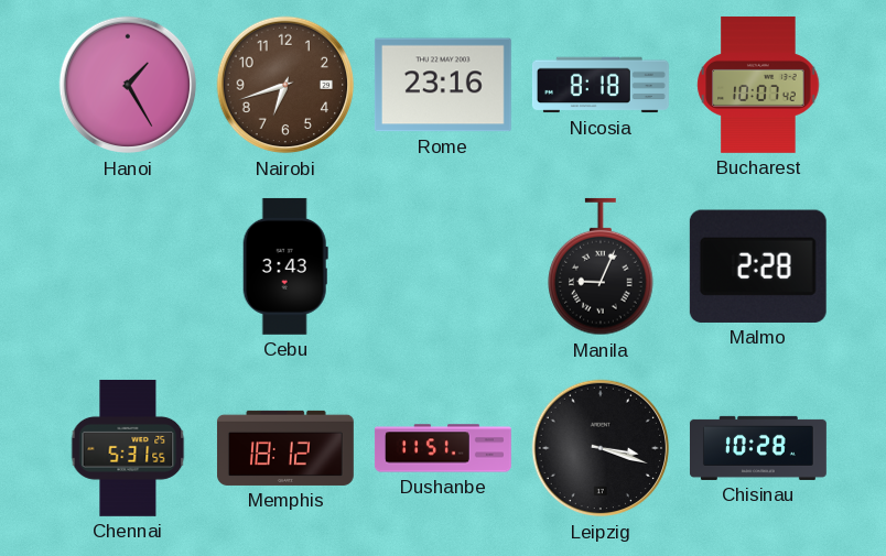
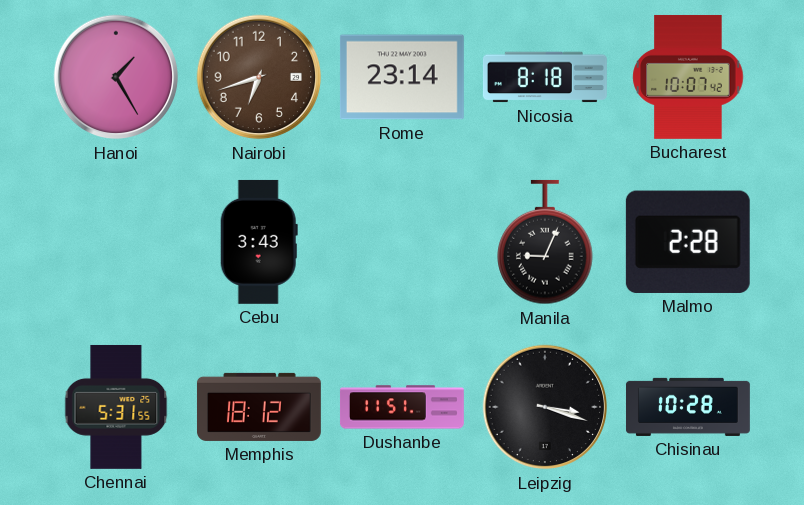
Rome: 23:16 -> 23:14
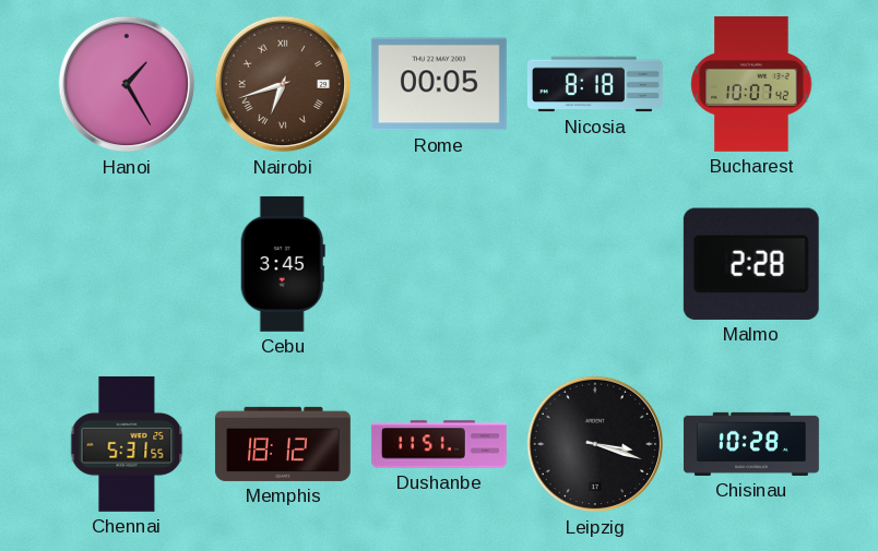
Nairobi numerals: Arabic -> Roman
Rome: 23:14 -> 00:05
Cebu: 3:43 -> 3:45
Manila: 9:04 -> none
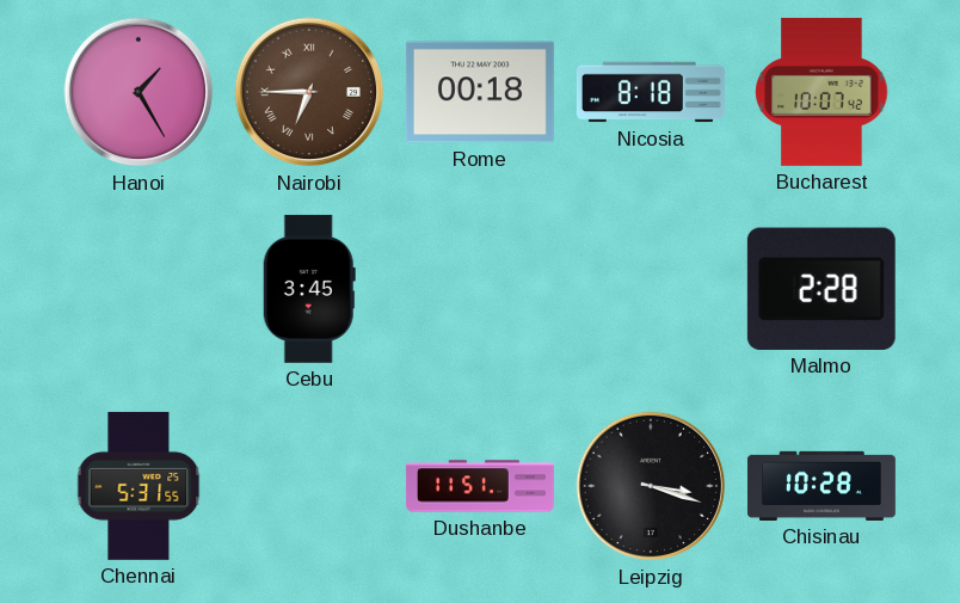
Nairobi: 6:42 -> 6:45
Rome: 00:05 -> 00:18
Memphis: 18:12 -> none
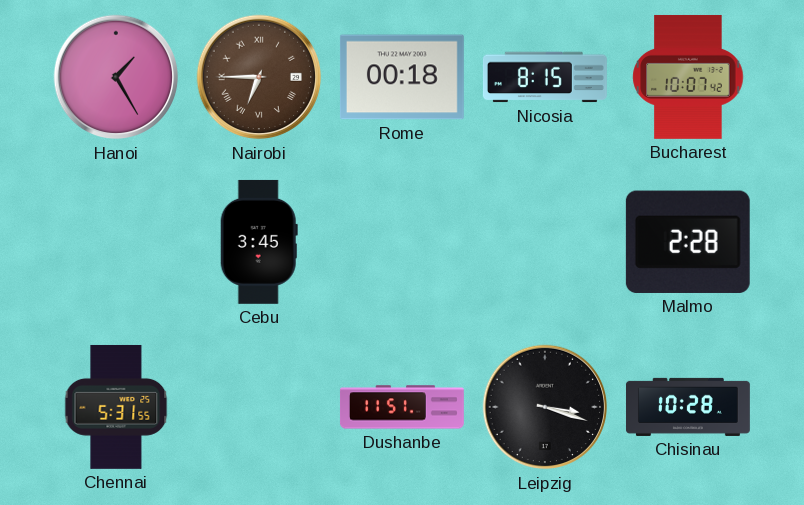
Nicosia: 8:18 -> 8:15
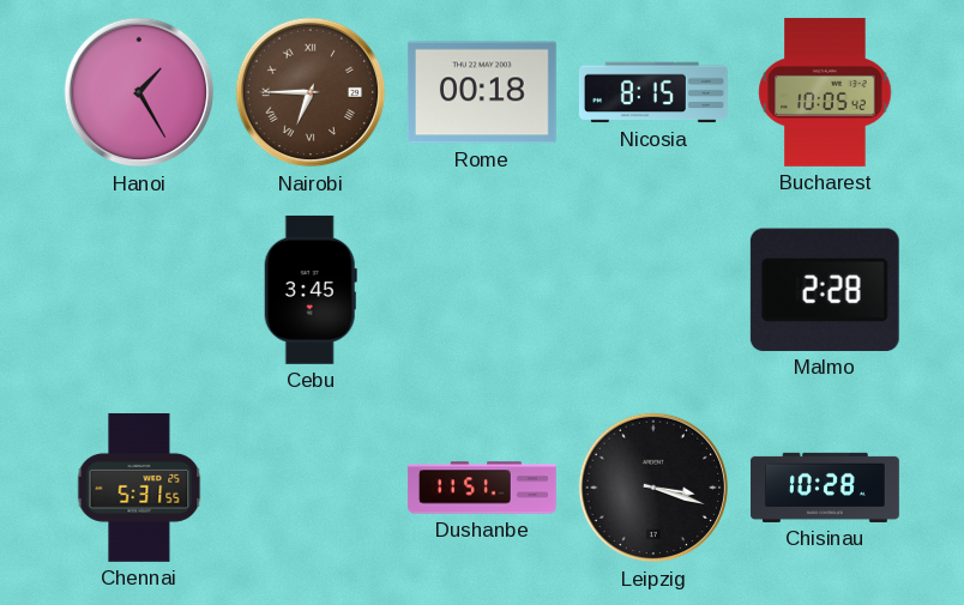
Bucharest: 10:07 -> 10:05
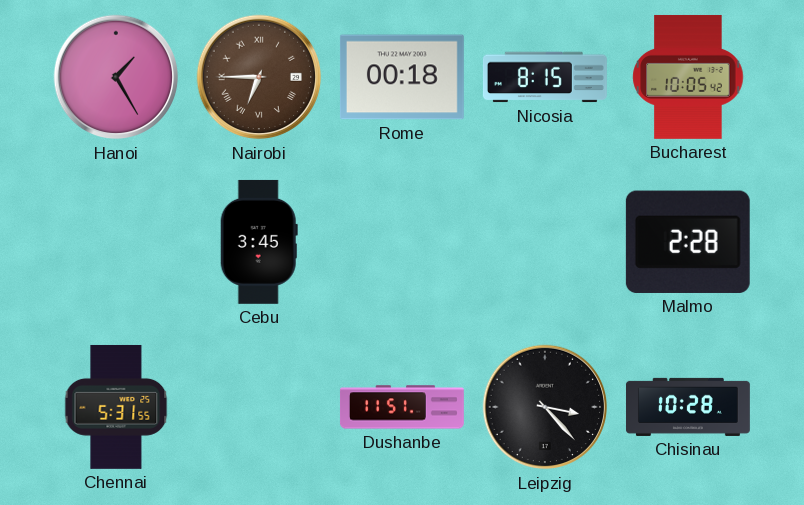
Leipzig: 3:18 -> 3:23
